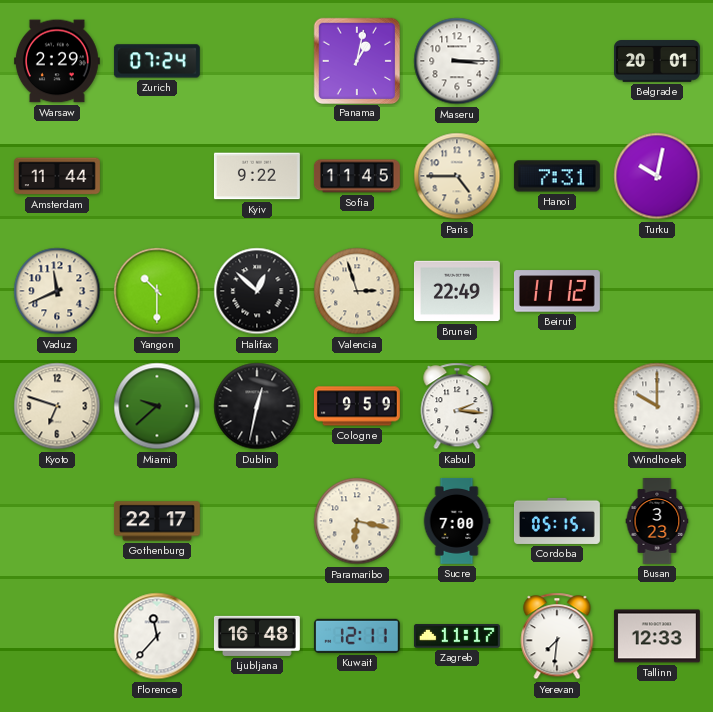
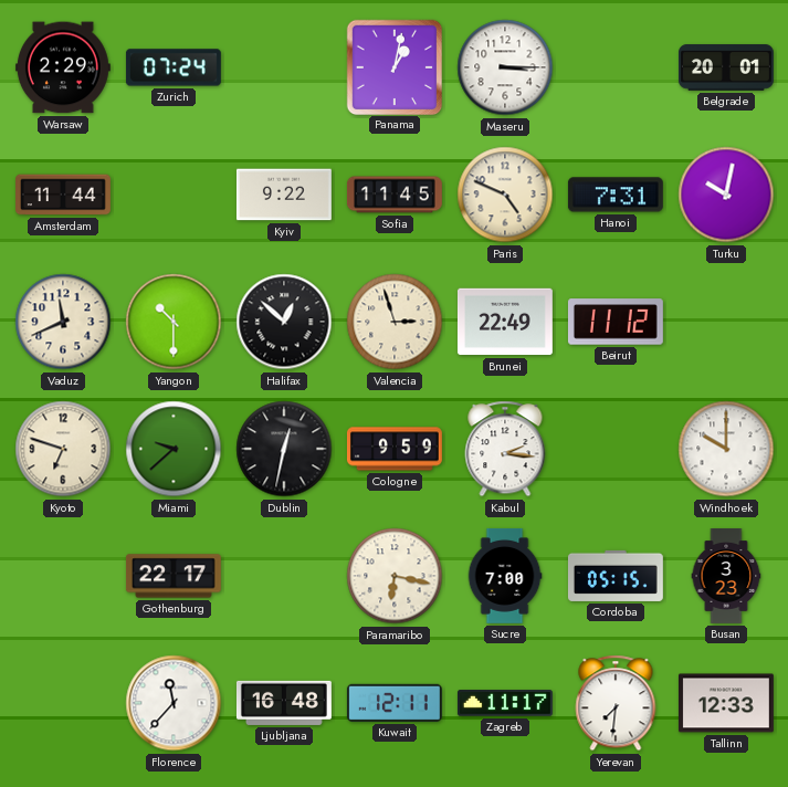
Paris: 4:45 -> 4:49
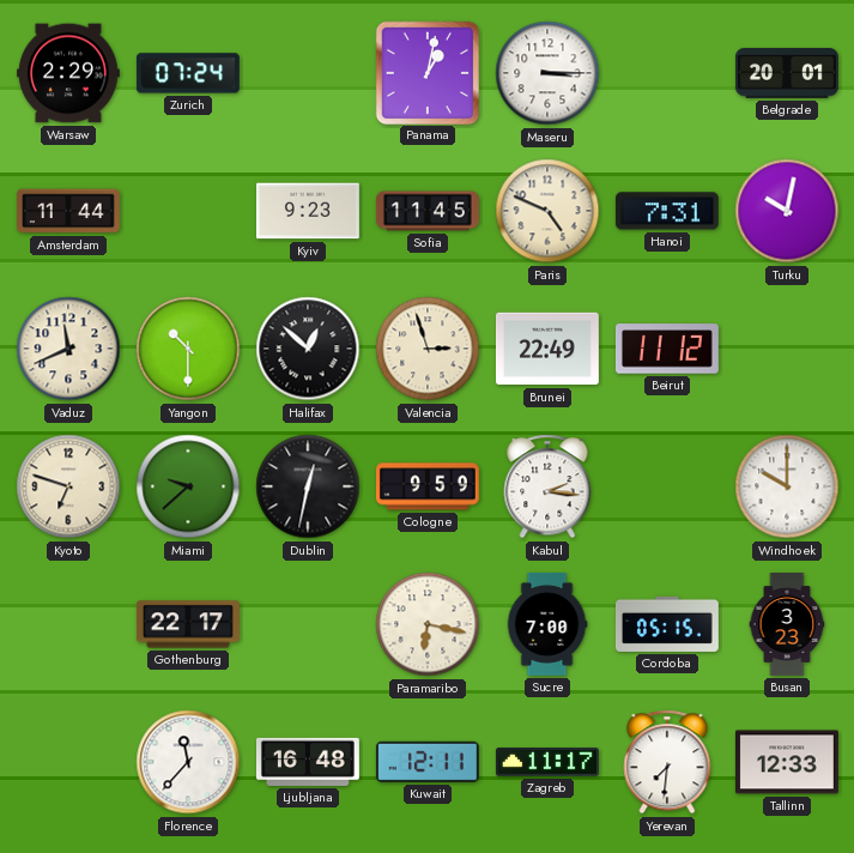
Kyiv: 9:22 -> 9:23
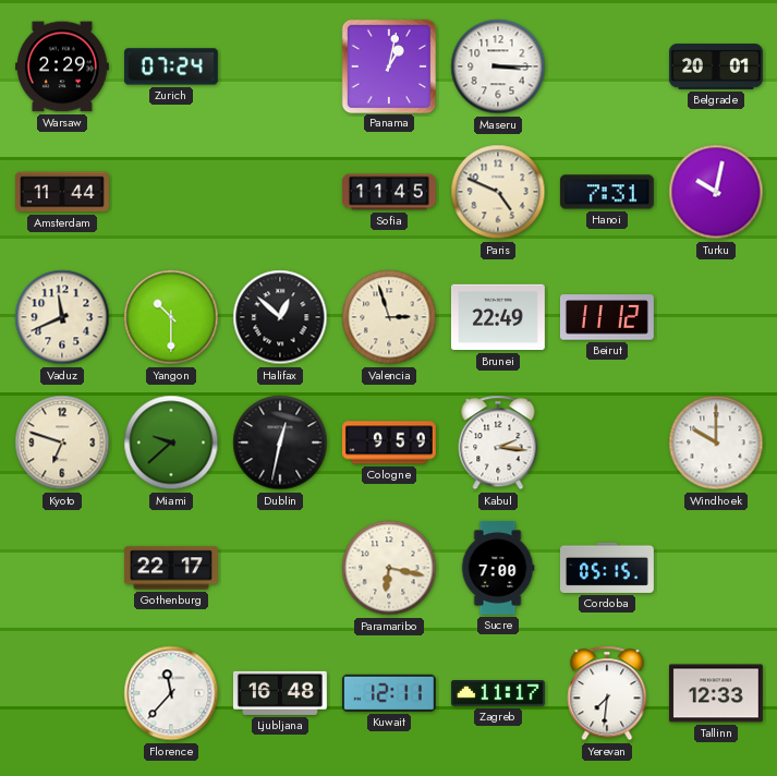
Kyiv: 9:23 -> none
Busan: 3:23 -> none
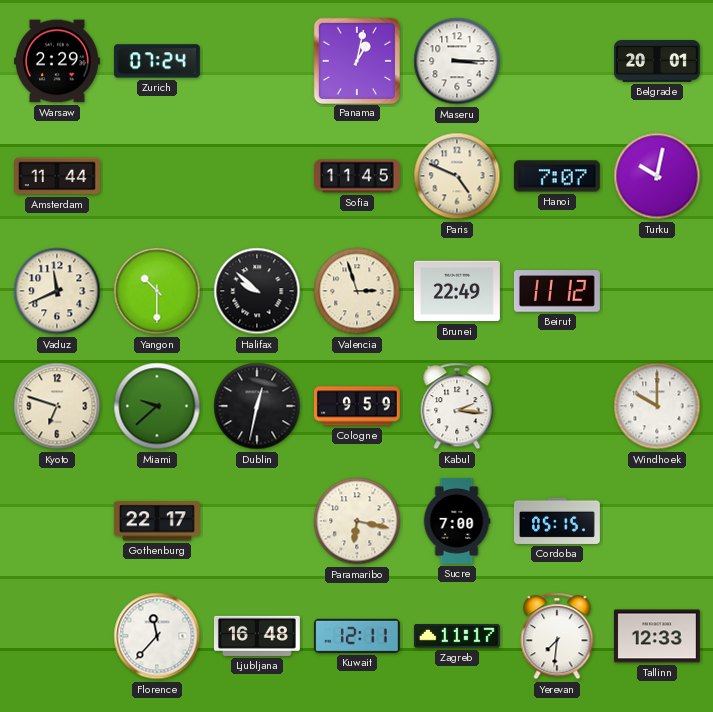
Hanoi: 7:31 -> 7:07
Halifax: 12:52 -> 9:52
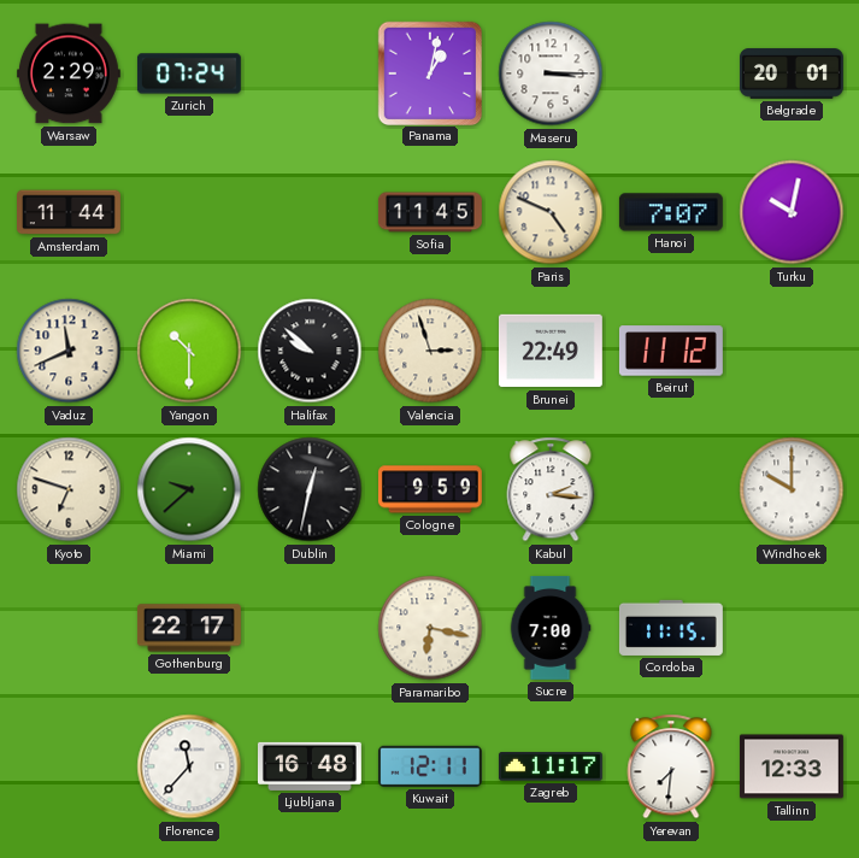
Cordoba: 05:15 -> 11:15
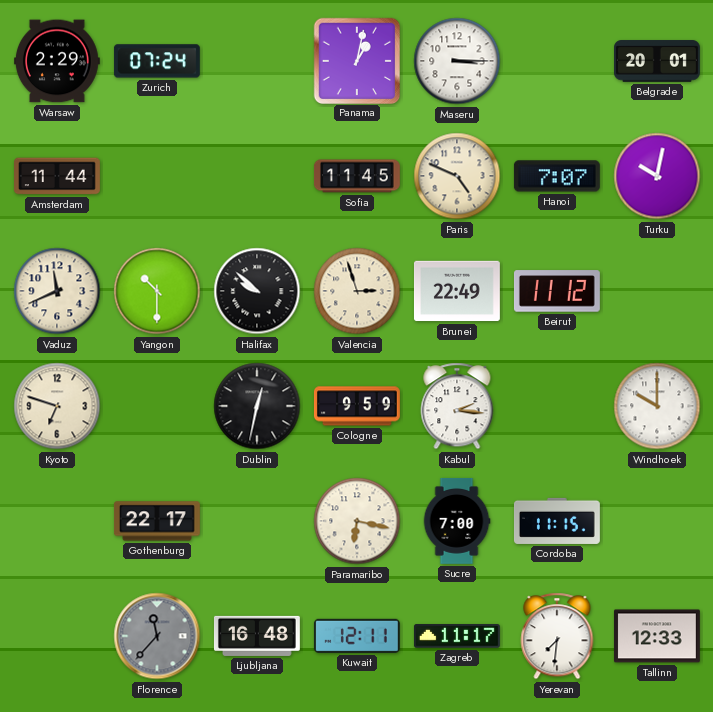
Miami: 9:38 -> none
Florence dial: white -> grey
